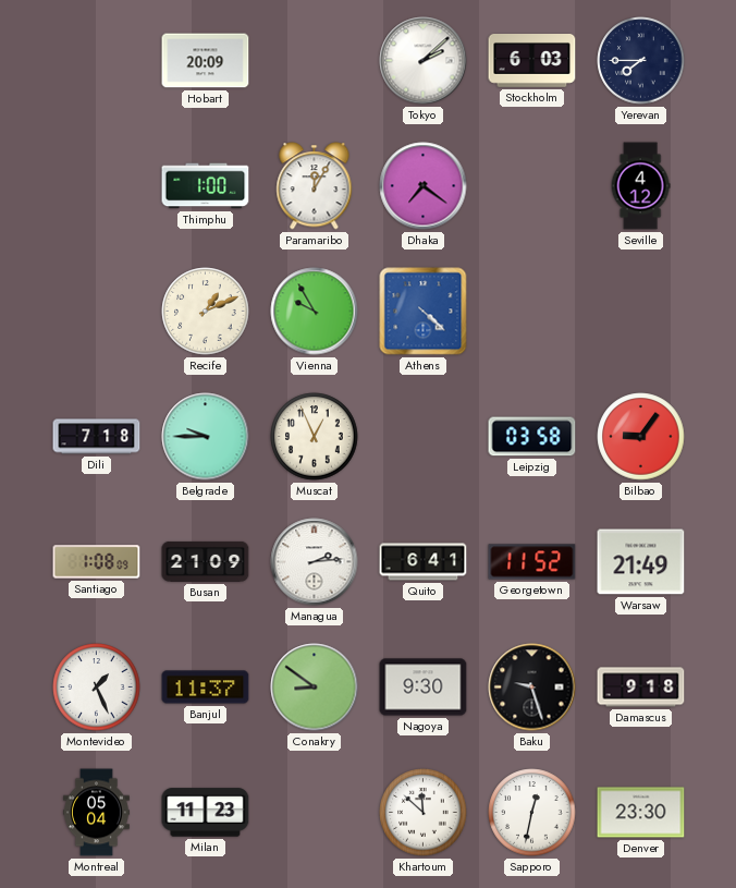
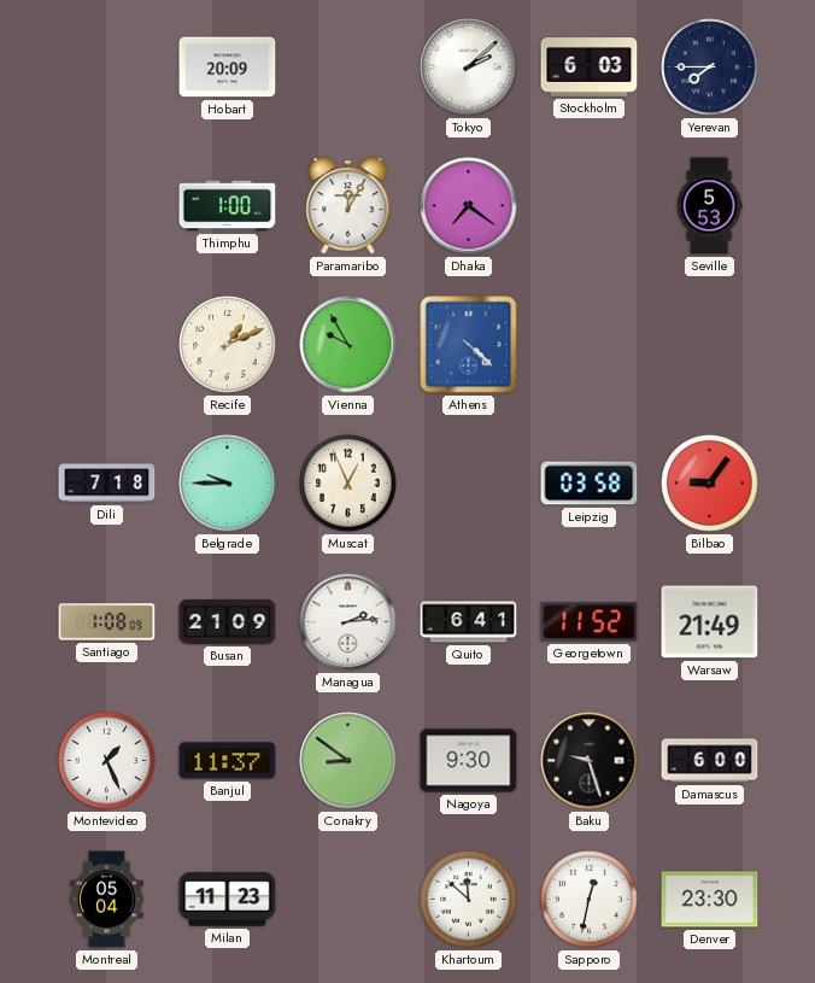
Seville: 4:12 -> 5:53
Damascus: 9:18 -> 6:00
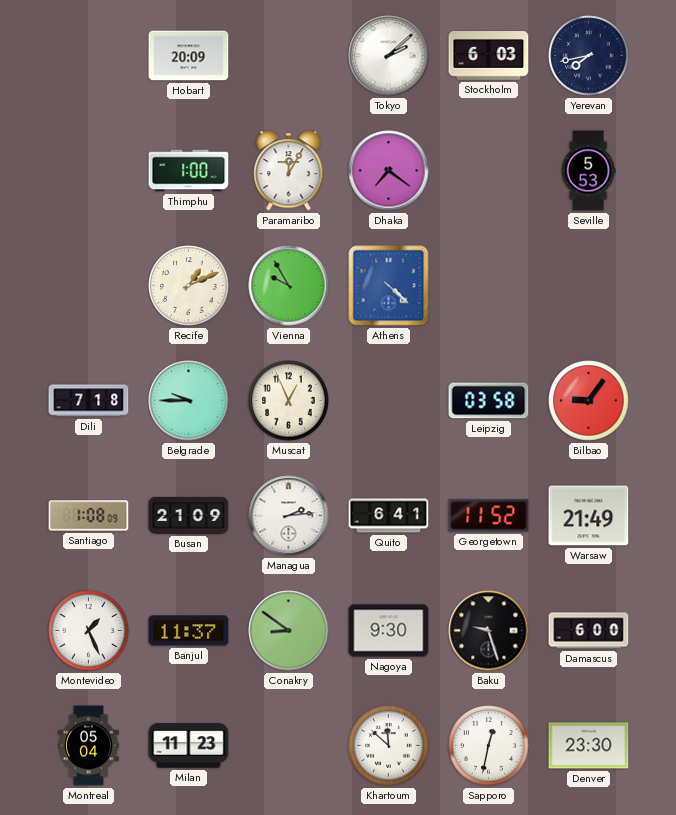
Yerevan: 7:45 -> 7:43
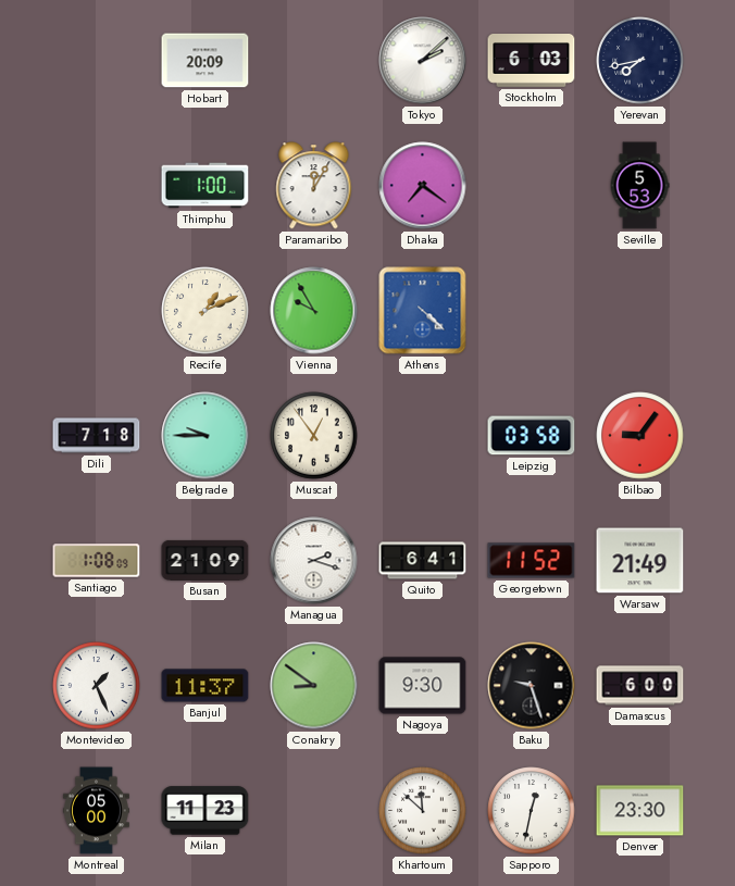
Muscat: 12:56 -> 12:54
Managua: 2:14 -> 2:18
Montreal: 05:04 -> 05:00
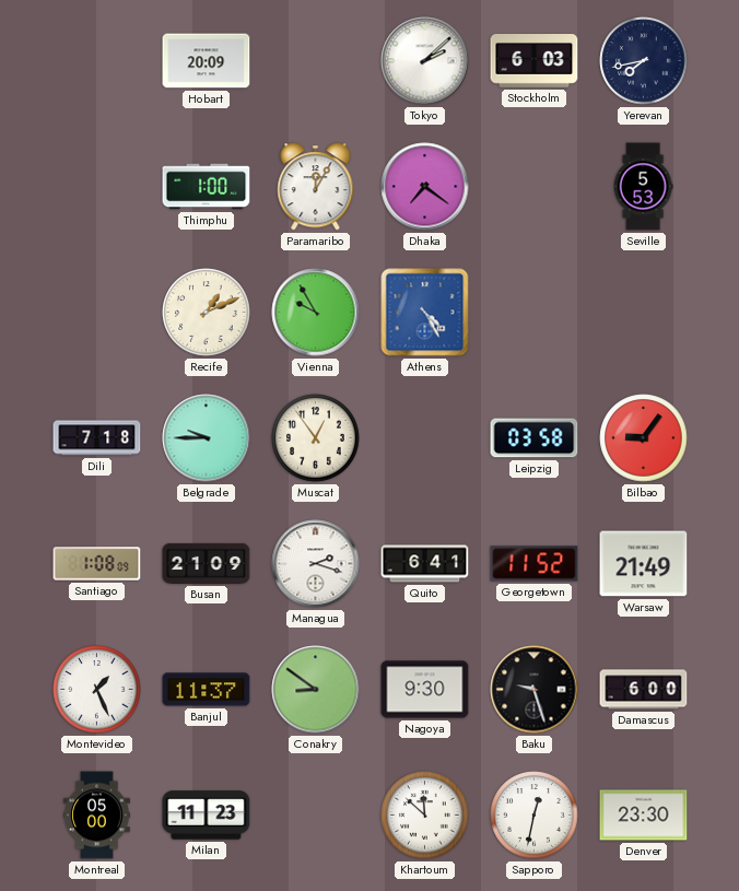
Athens: 4:22 -> 4:25
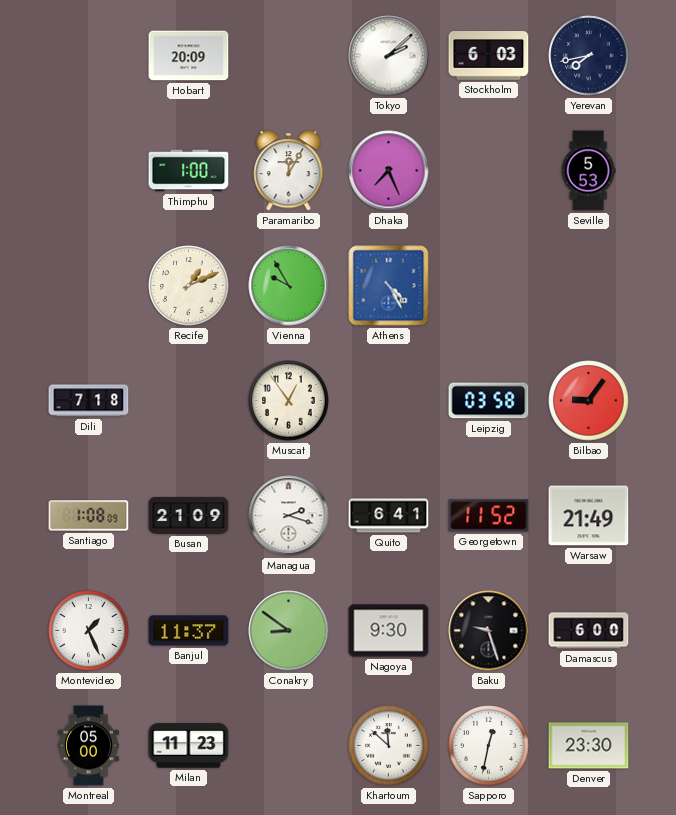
Dhaka: 7:21 -> 7:26
Belgrade: 9:45 -> none
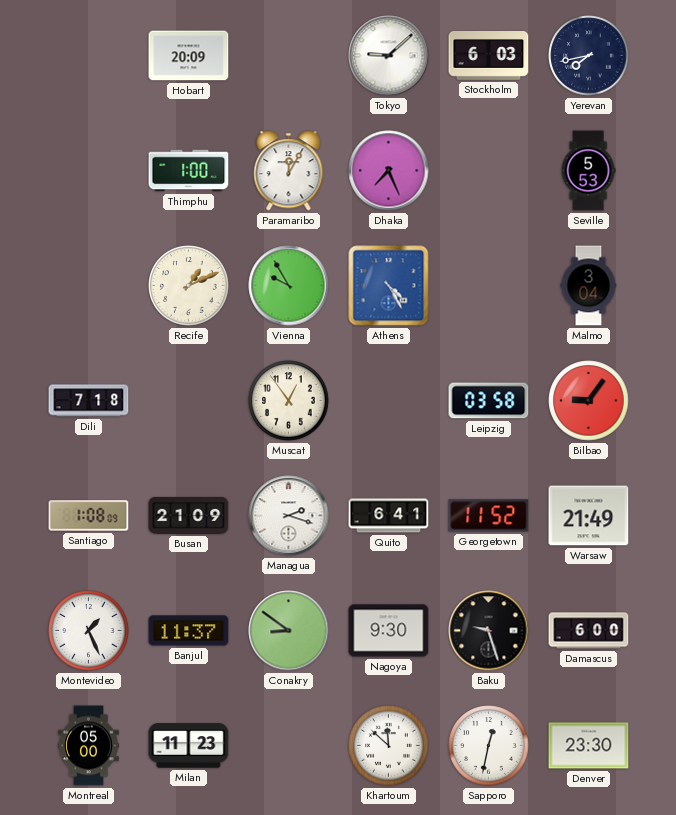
Tokyo: 2:08 -> 9:08
Malmo: none -> 3:04
